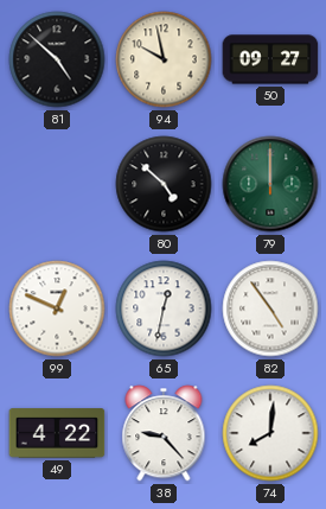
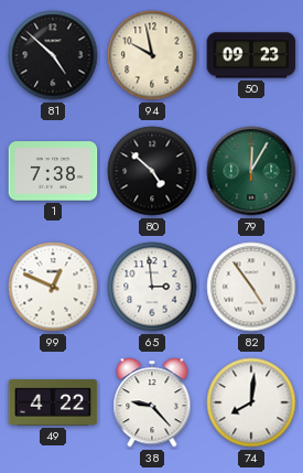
50: 09:27 -> 09:23
1: none -> 7:38
79: 12:00 -> 12:05
65: 12:32 -> 2:59
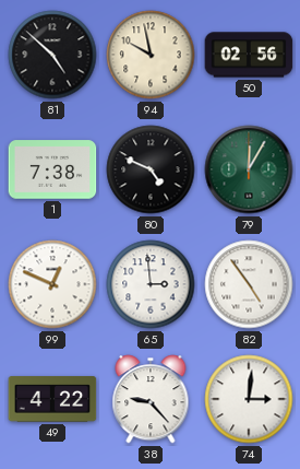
50: 09:23 -> 02:56
80: 4:52 -> 4:49
74: 8:01 -> 3:01
